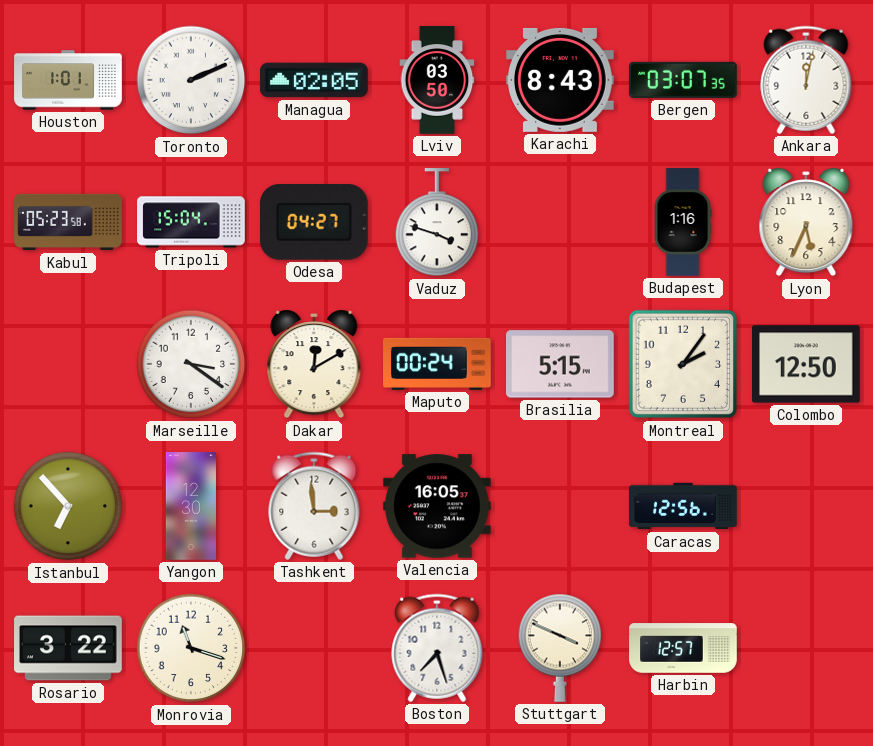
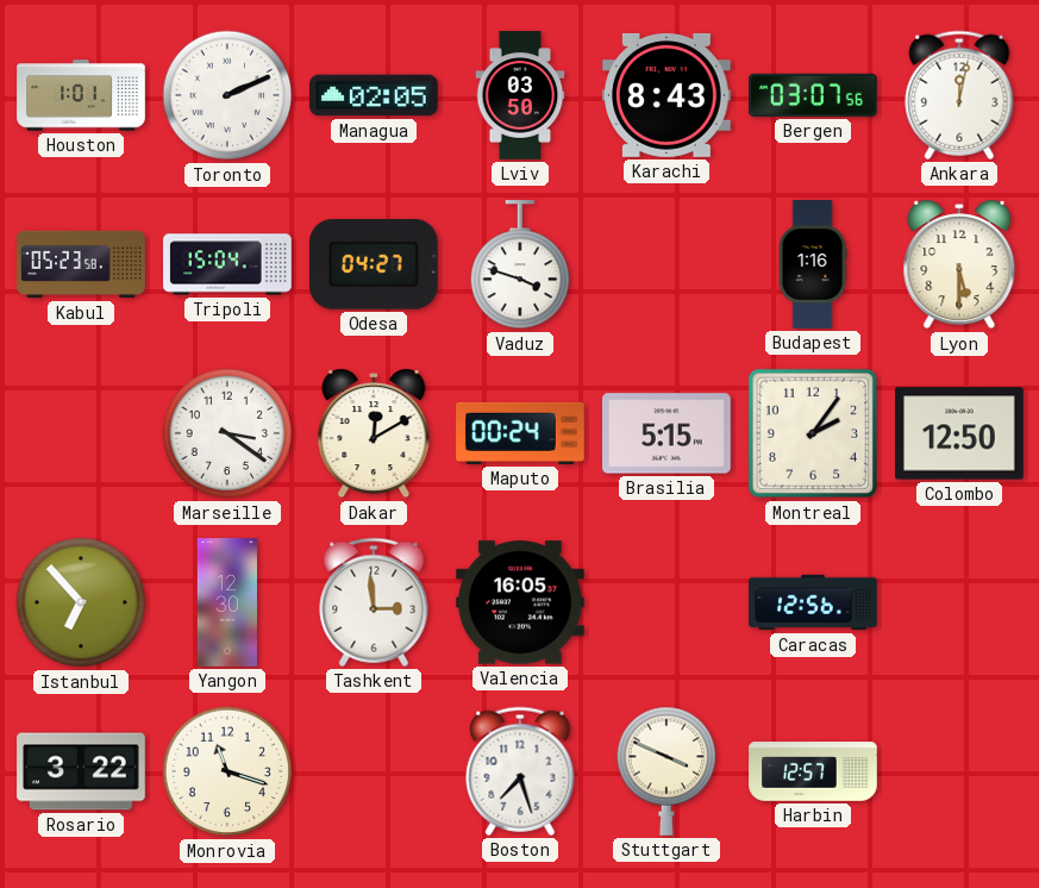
Bergen: 03:07:35 -> 03:07:56
Lyon: 5:34 -> 5:30
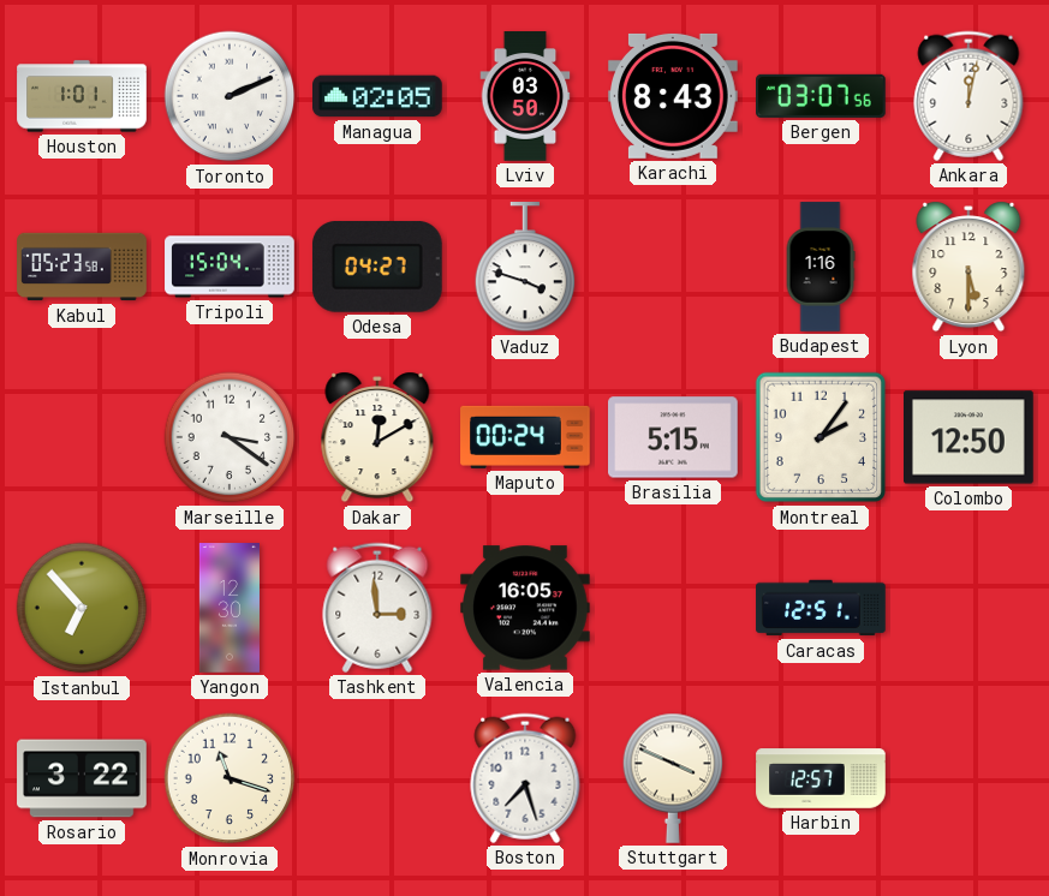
Caracas: 12:56 -> 12:51
